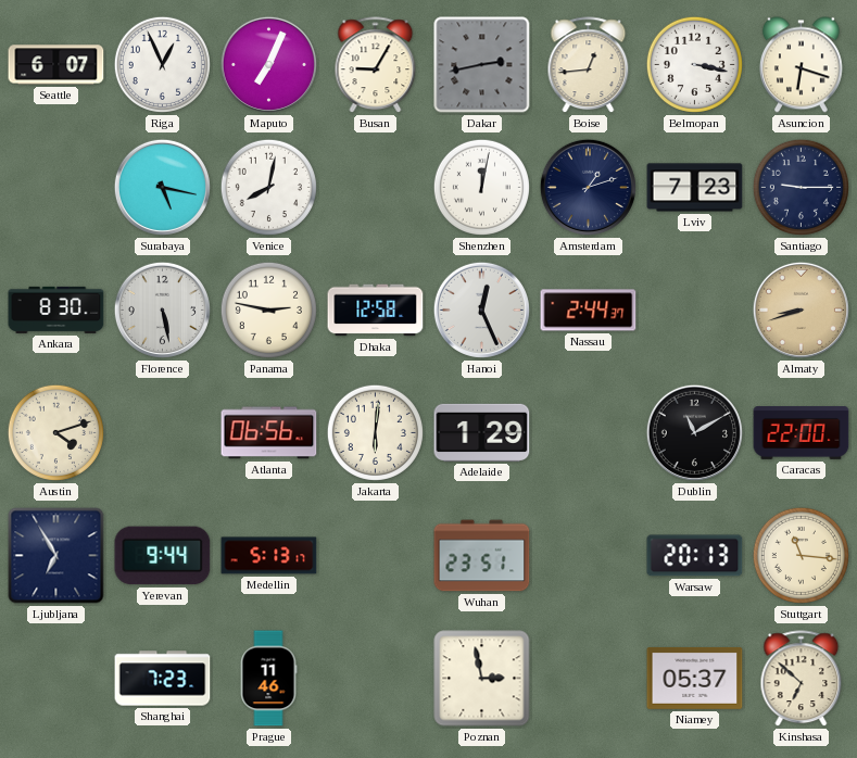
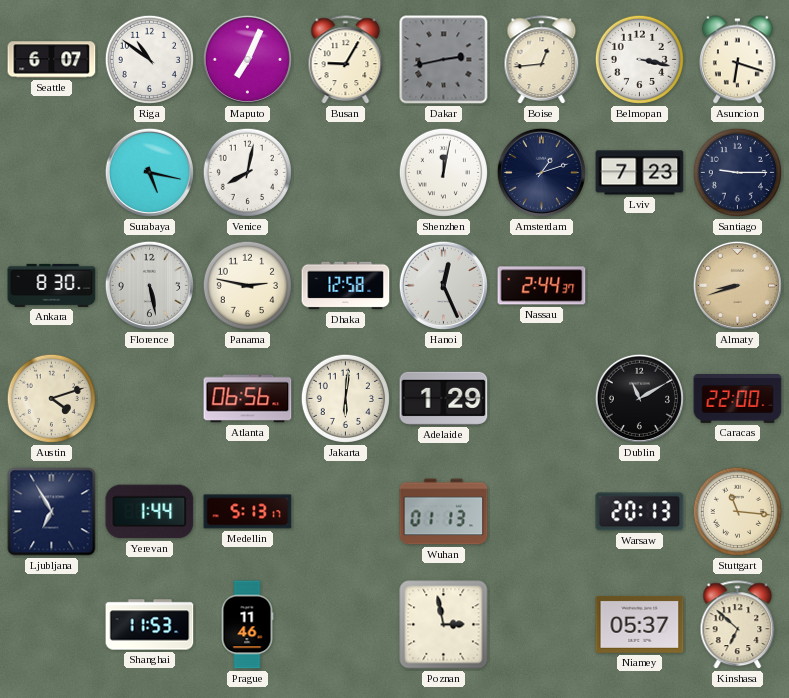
Riga: 12:56 -> 10:51
Yerevan: 9:44 -> 1:44
Wuhan: 23:51 -> 01:13
Shanghai: 7:23 -> 11:53
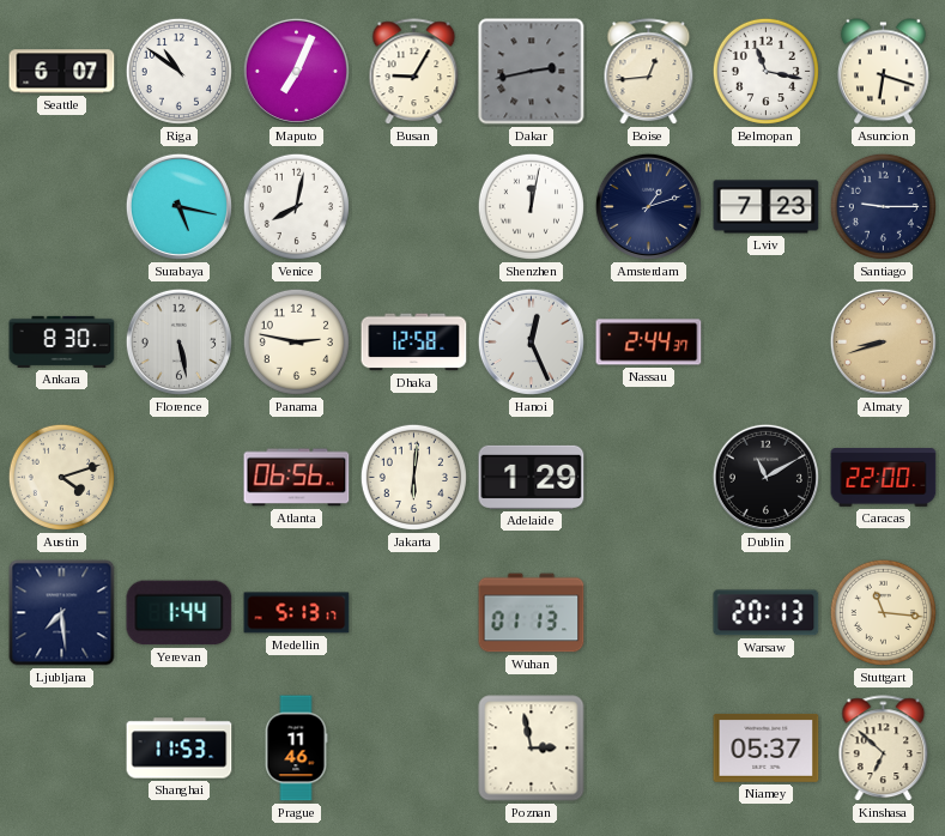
Belmopan: 3:17 -> 11:17
Ljubljana: 6:55 -> 7:29
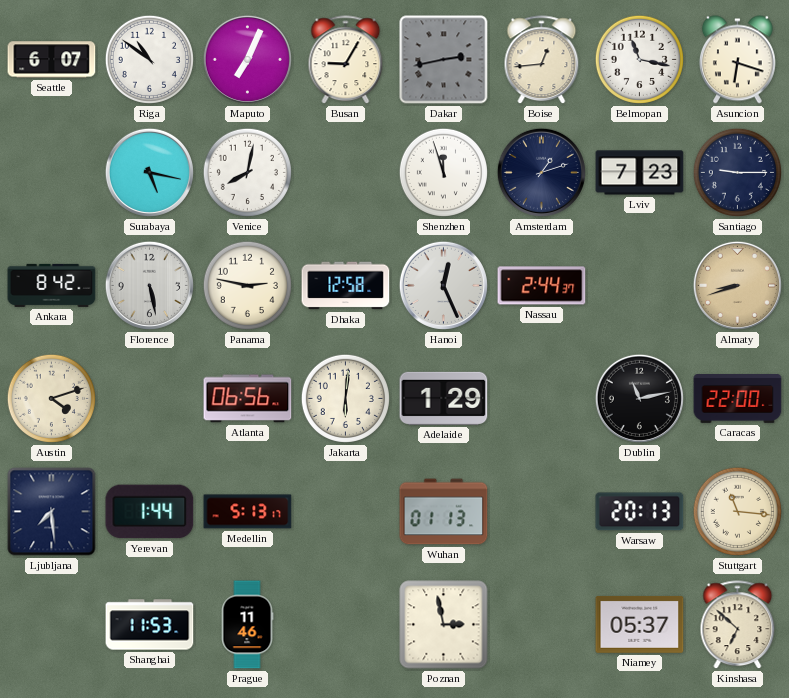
Shenzhen: 12:02 -> 11:57
Ankara: 8:30 -> 8:42
Dublin: 11:10 -> 11:13
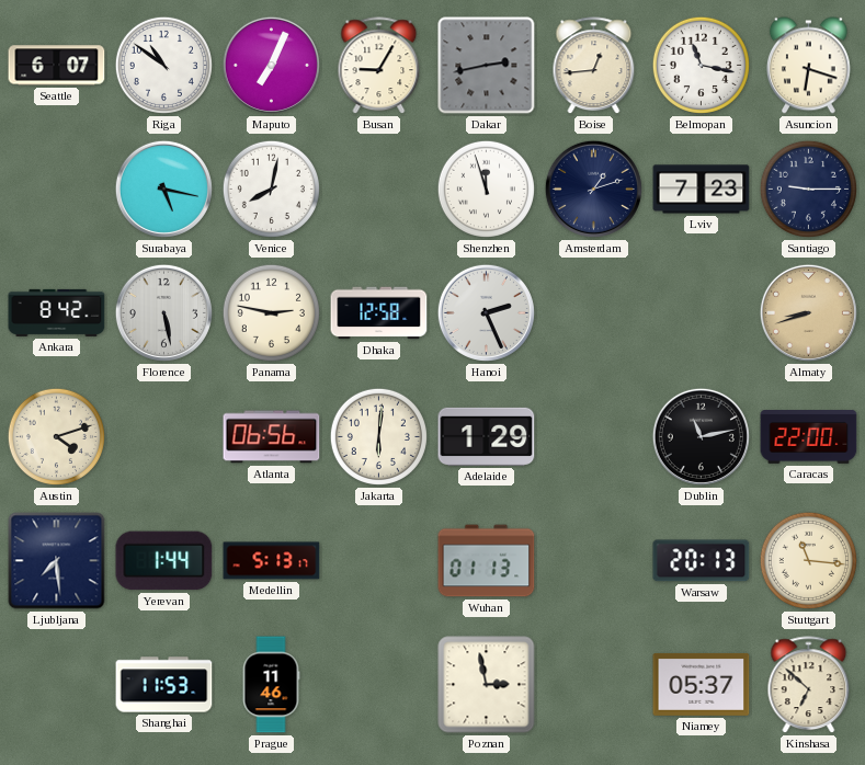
Hanoi: 12:26 -> 2:26
Nassau: 2:44 -> none
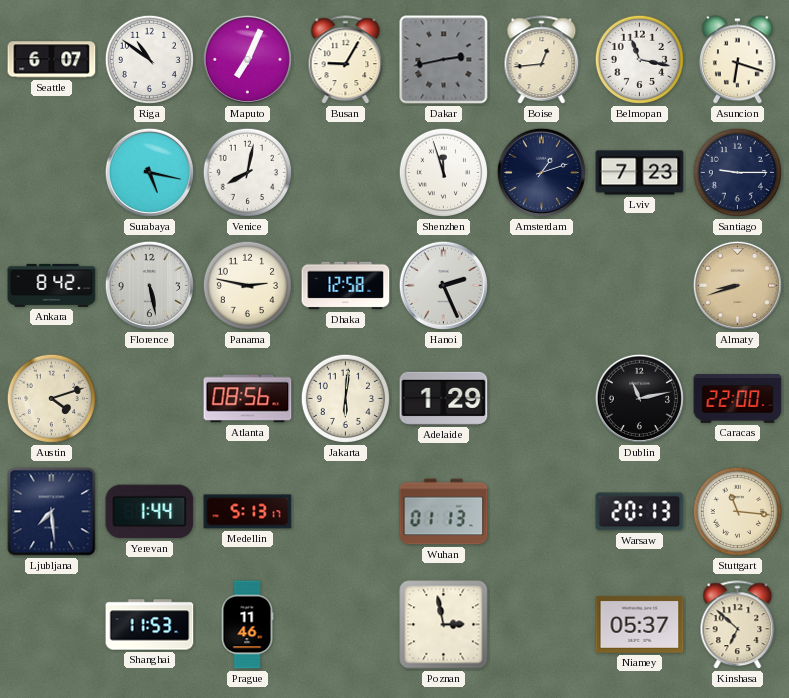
Atlanta: 06:56 -> 08:56
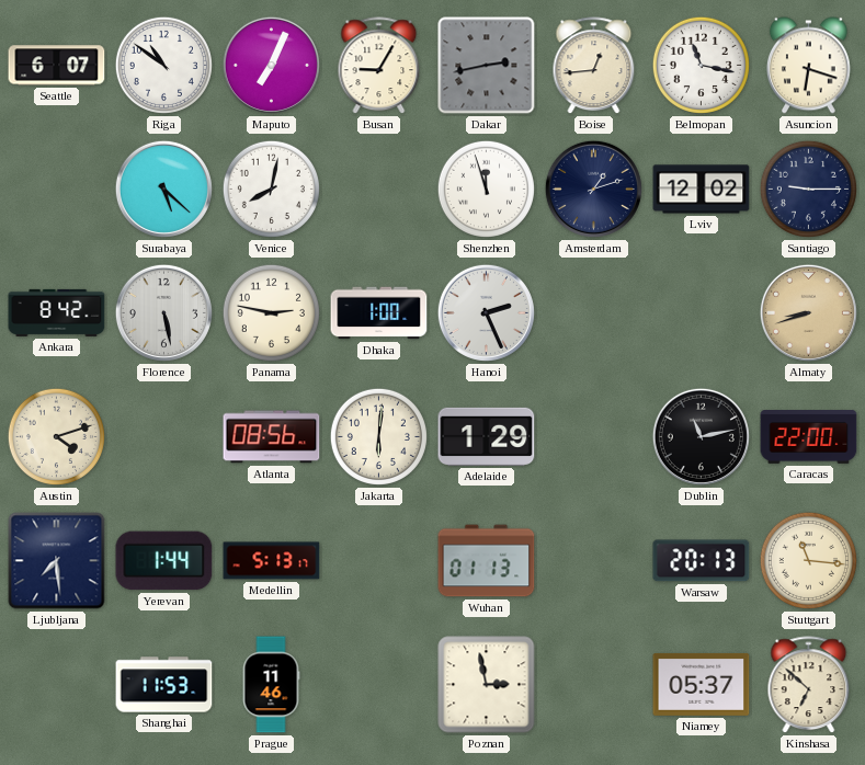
Surabaya: 5:17 -> 5:22
Lviv: 7:23 -> 12:02
Dhaka: 12:58 -> 1:00
